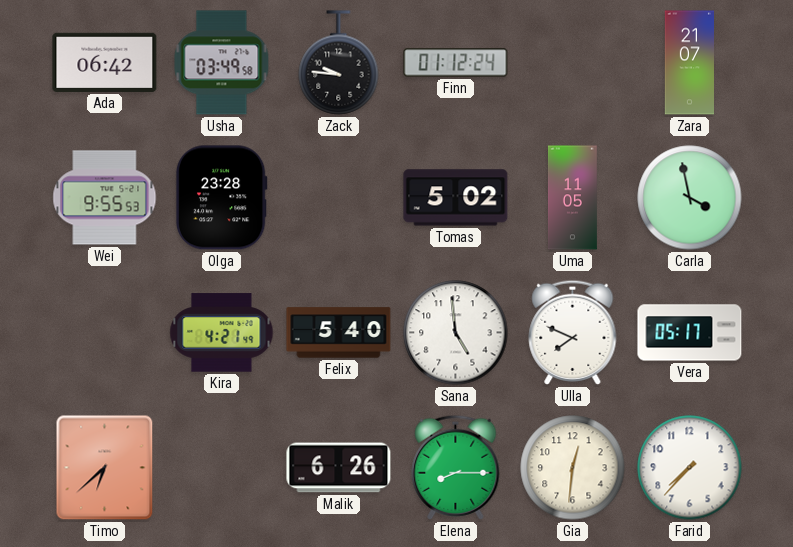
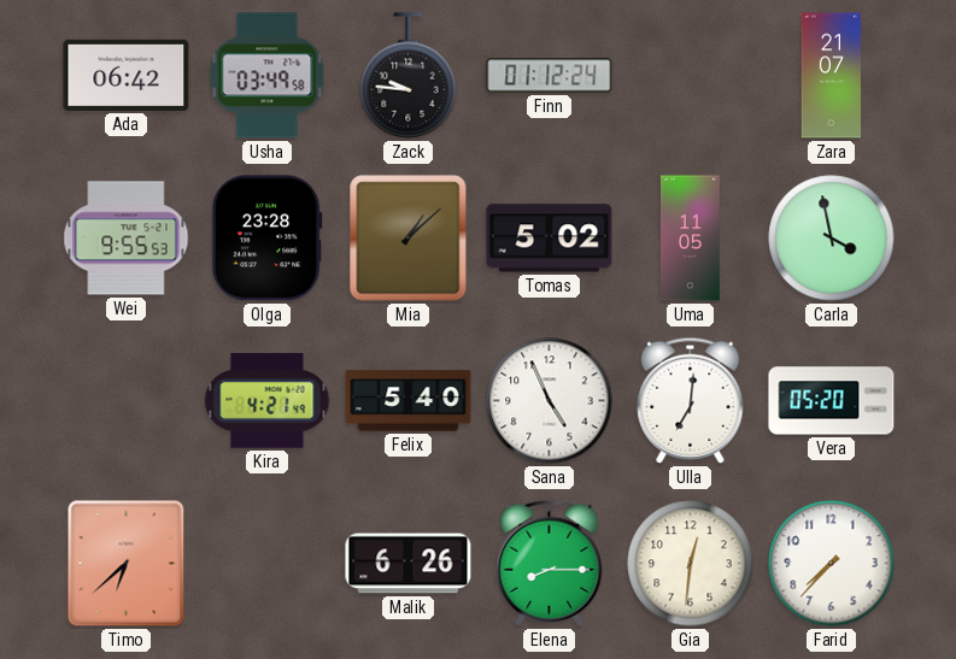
Mia: none -> 1:08
Sana: 4:59 -> 4:56
Ulla: 7:49 -> 7:01
Vera: 05:17 -> 05:20
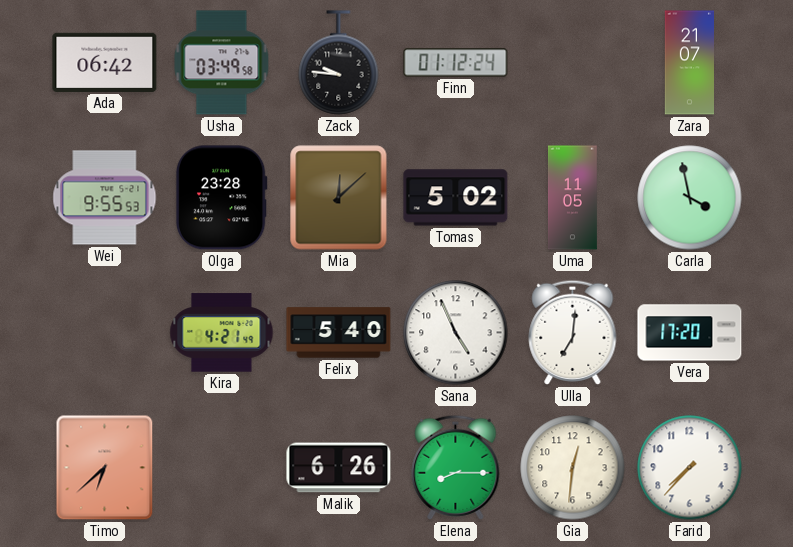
Mia: 1:08 -> 12:08
Vera: 05:20 -> 17:20
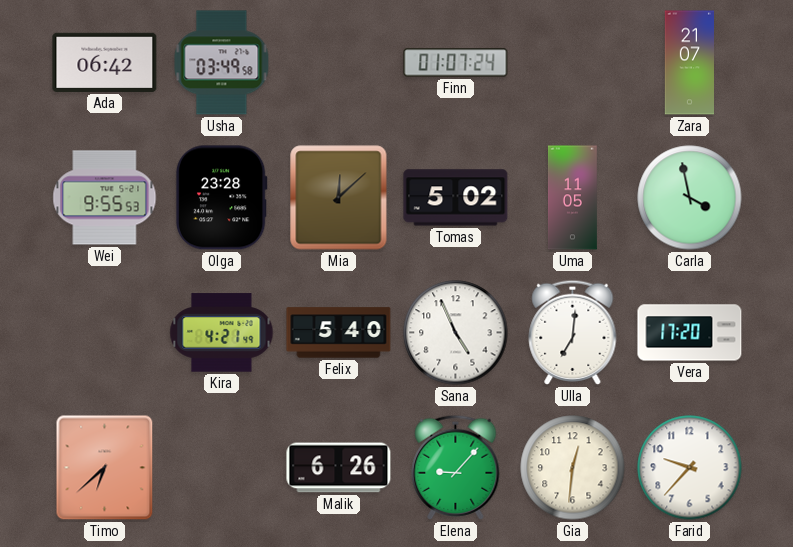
Zack: 9:46 -> none
Finn: 01:12 -> 01:07
Elena: 8:15 -> 9:07
Farid: 7:37 -> 9:37
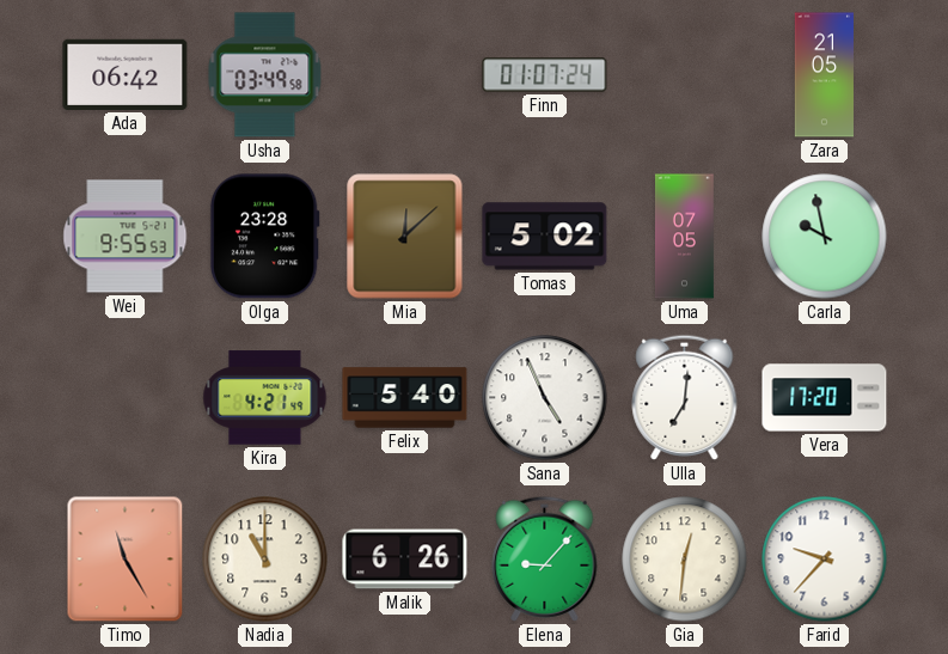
Zara: 21:07 -> 21:05
Uma: 11:05 -> 07:05
Carla: 3:58 -> 9:58
Timo: 6:38 -> 11:25
Nadia: none -> 11:00
